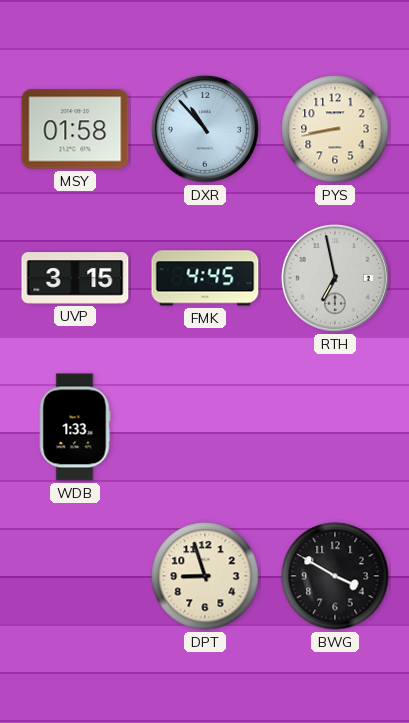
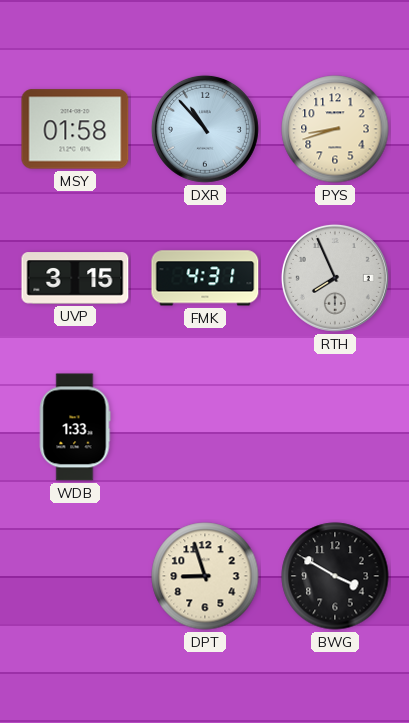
PYS: 8:43 -> 8:42
FMK: 4:45 -> 4:31
RTH: 6:58 -> 7:56
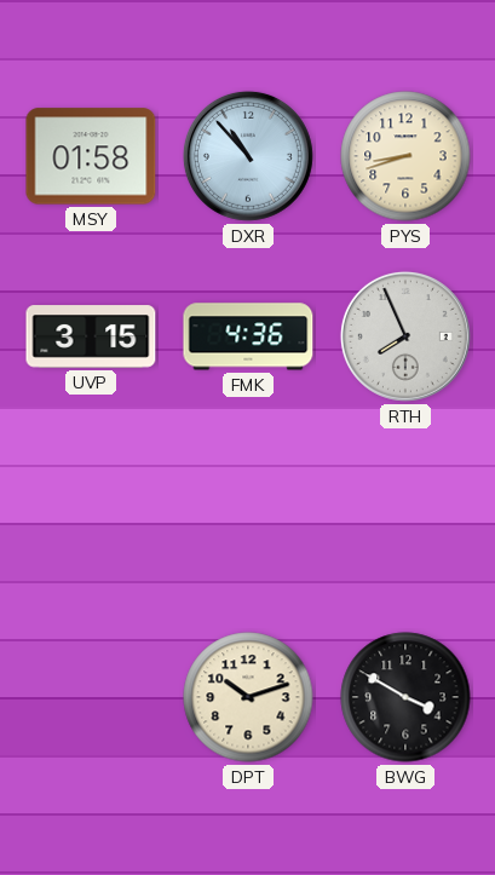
FMK: 4:31 -> 4:36
WDB: 1:33 -> none
DPT: 8:57 -> 10:12
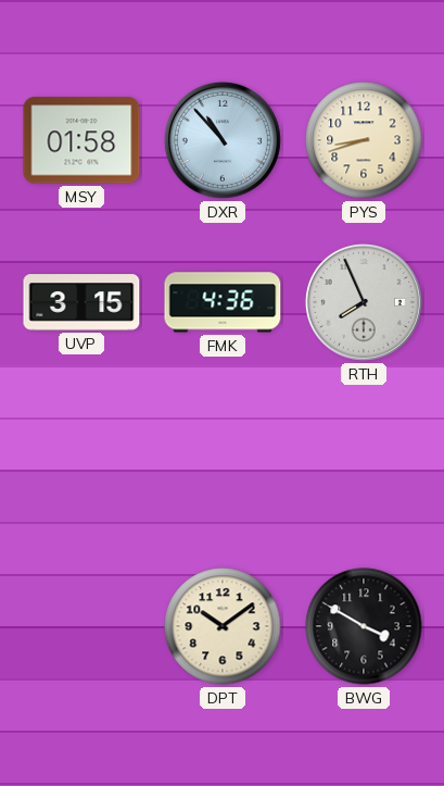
DPT: 10:12 -> 10:09
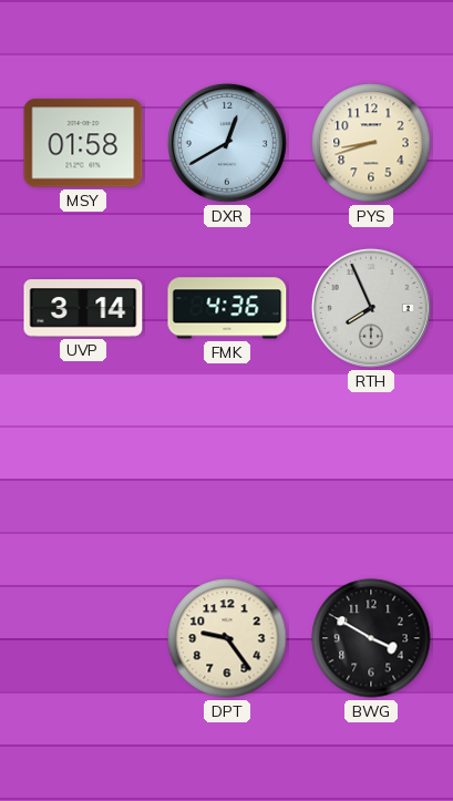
DXR: 10:53 -> 12:40
UVP: 3:15 -> 3:14
DPT: 10:09 -> 9:24
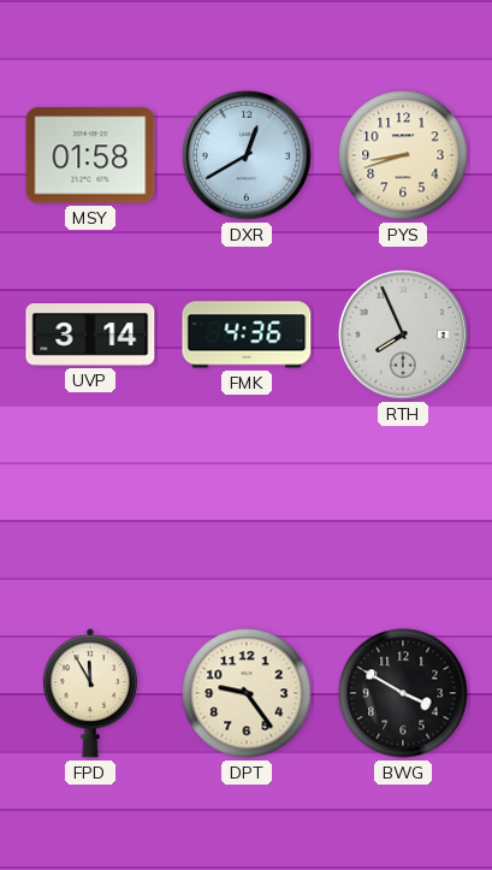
FPD: none -> 11:55
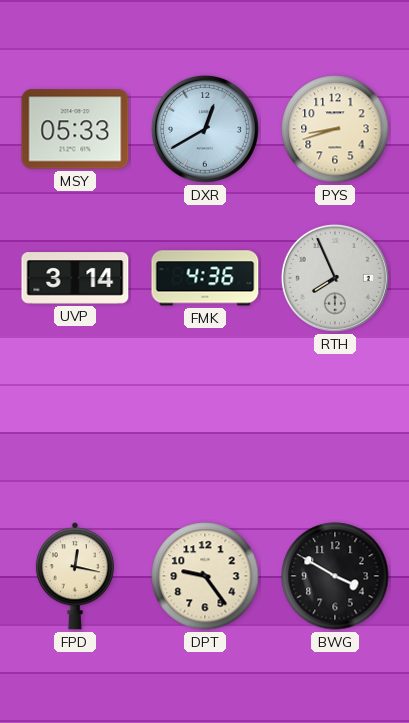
MSY: 01:58 -> 05:33
FPD: 11:55 -> 12:17
